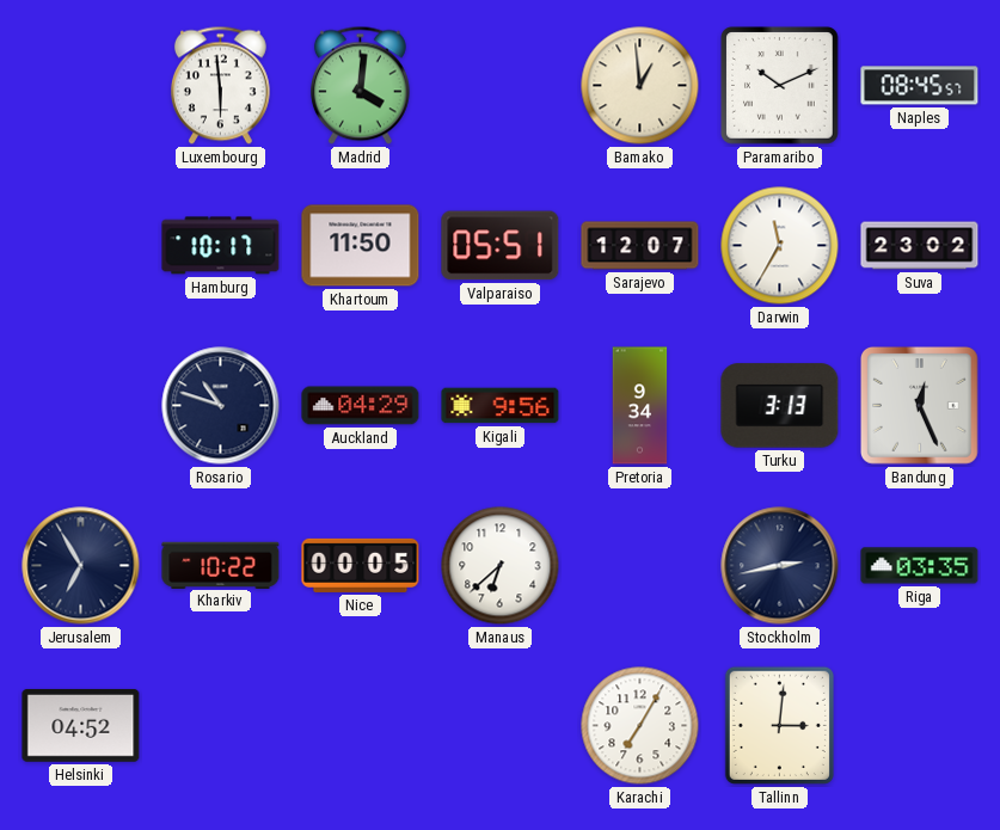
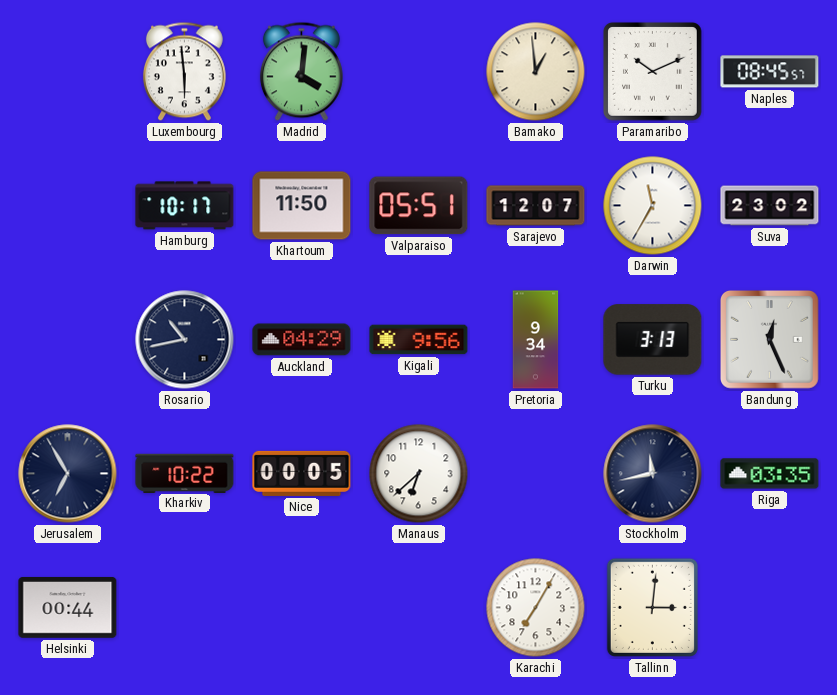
Rosario: 10:48 -> 10:43
Stockholm: 2:43 -> 11:43
Helsinki: 04:52 -> 00:44
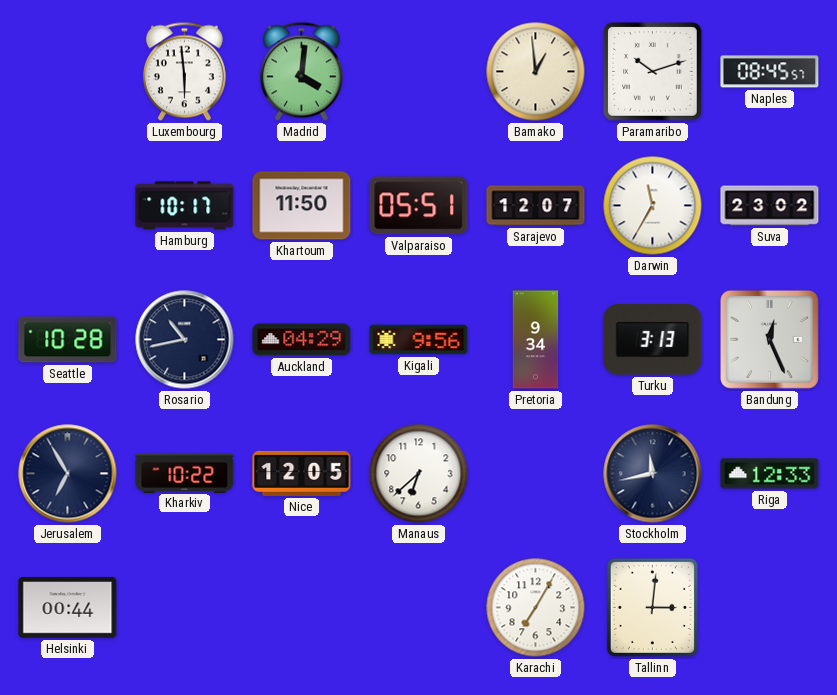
Paramaribo: 10:11 -> 10:12
Seattle: none -> 10:28
Nice: 00:05 -> 12:05
Riga: 03:35 -> 12:33
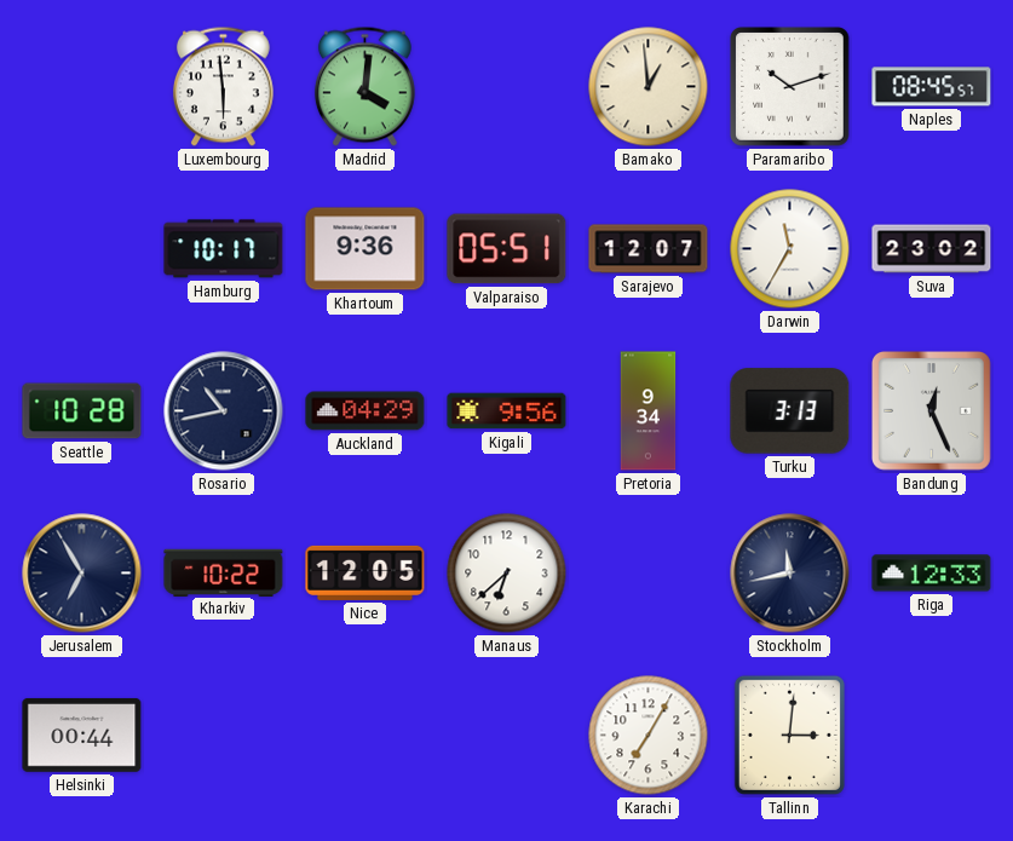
Khartoum: 11:50 -> 9:36
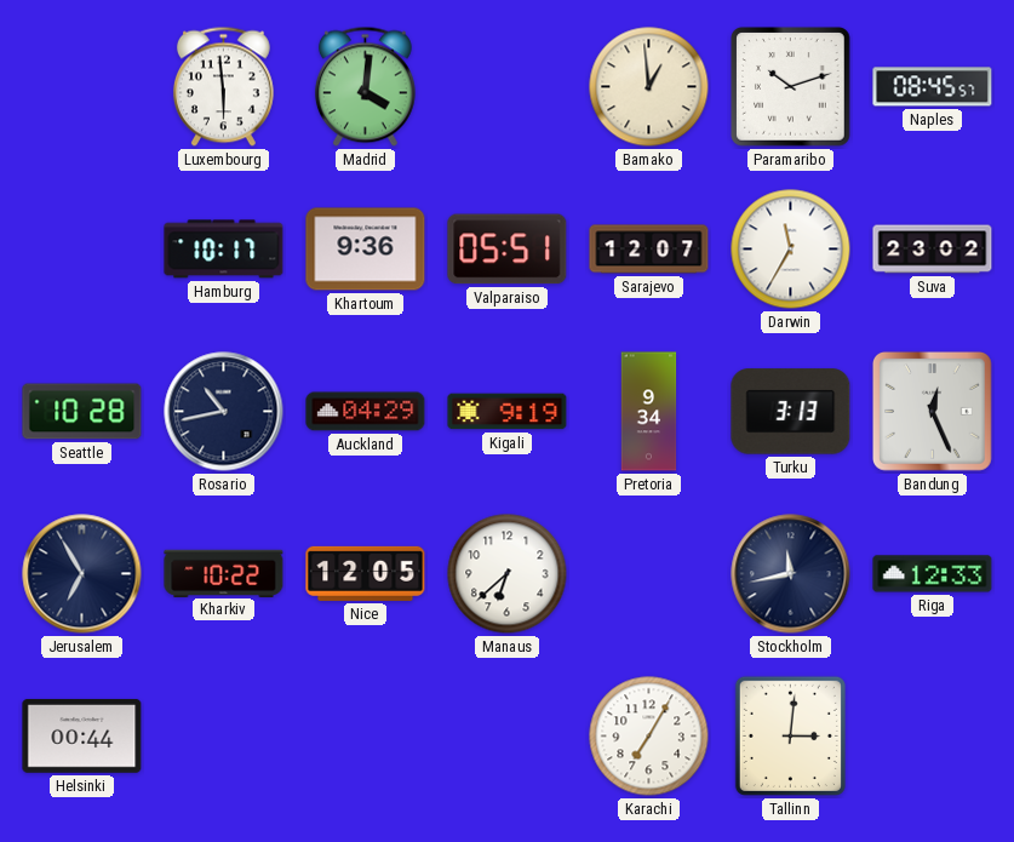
Kigali: 9:56 -> 9:19
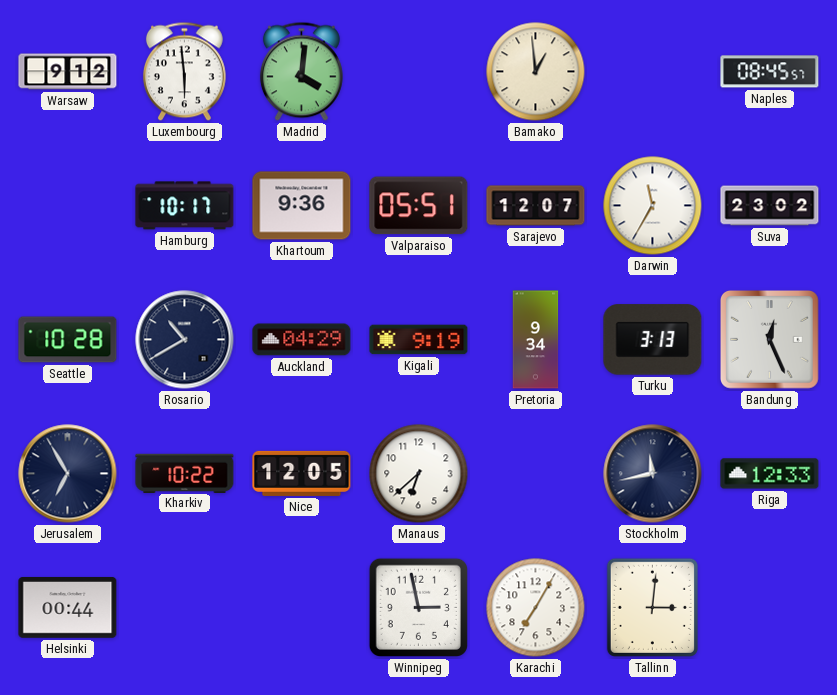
Warsaw: none -> 9:12
Paramaribo: 10:12 -> none
Rosario: 10:43 -> 10:40
Winnipeg: none -> 2:58
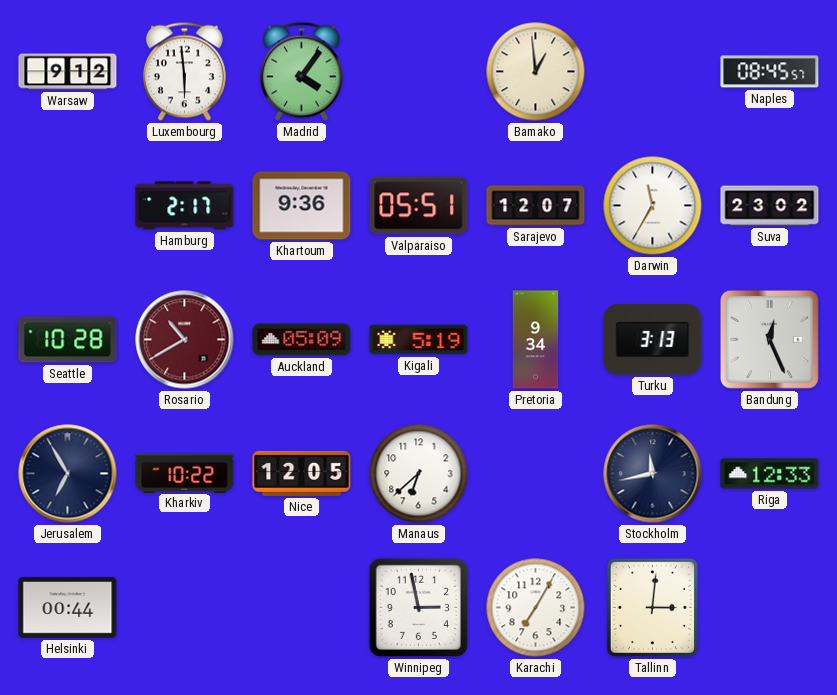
Madrid: 4:01 -> 4:06
Hamburg: 10:17 -> 2:17
Rosario dial: navy -> burgundy
Auckland: 04:29 -> 05:09
Kigali: 9:19 -> 5:19
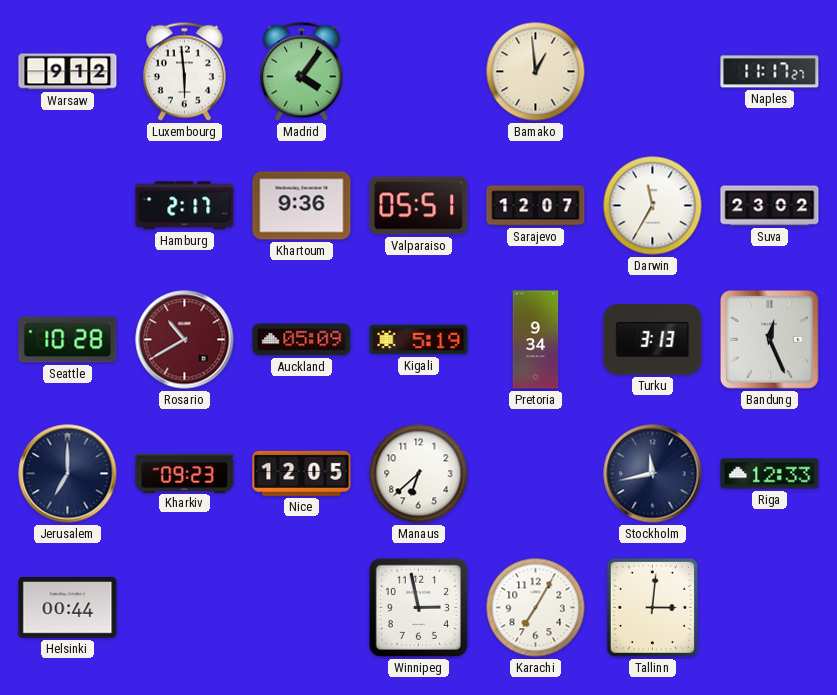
Naples: 08:45 -> 11:17
Jerusalem: 6:55 -> 7:00
Kharkiv: 10:22 -> 09:23
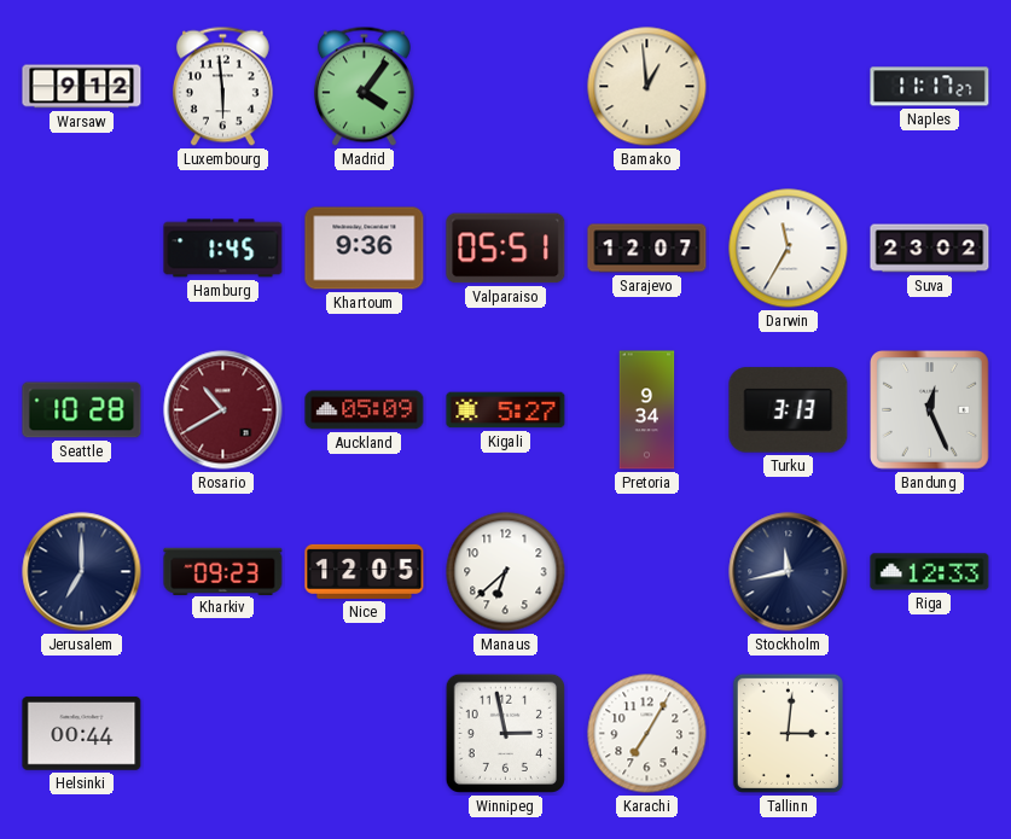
Hamburg: 2:17 -> 1:45
Kigali: 5:19 -> 5:27
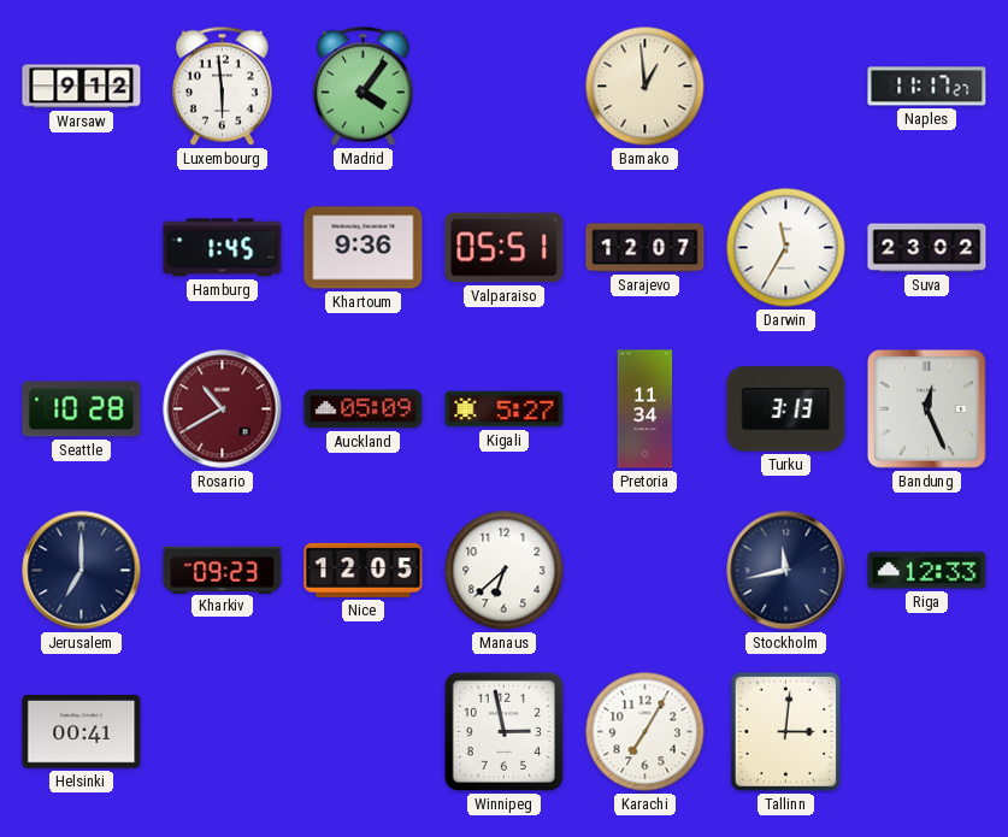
Pretoria: 9:34 -> 11:34
Helsinki: 00:44 -> 00:41
